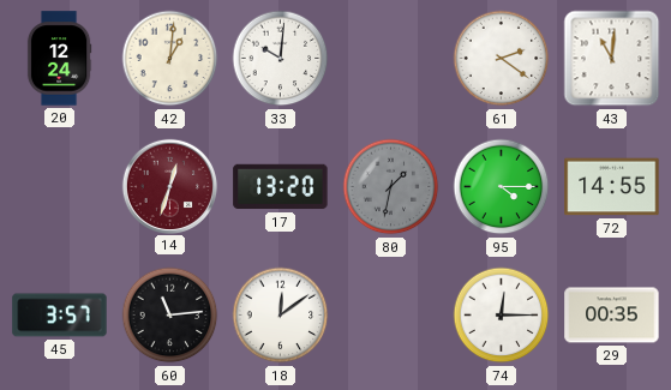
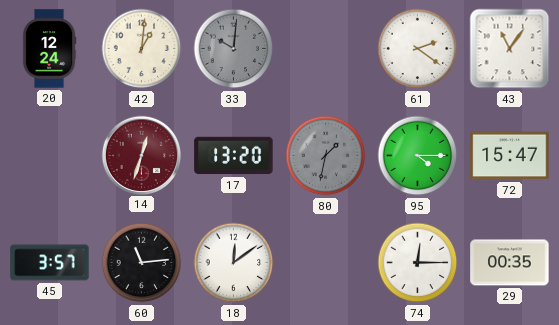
33 dial: white -> grey
43: 11:01 -> 11:06
72: 14:55 -> 15:47
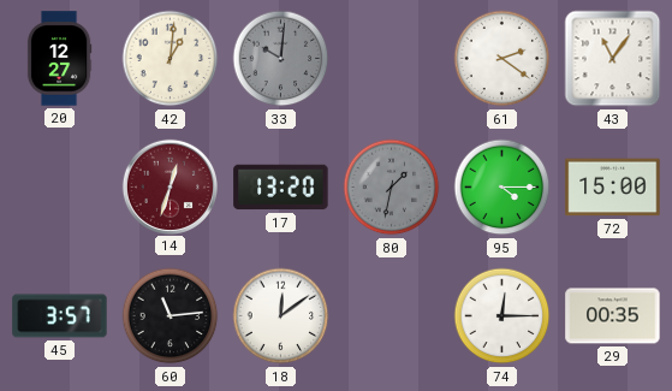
20: 12:24 -> 12:27
72: 15:47 -> 15:00
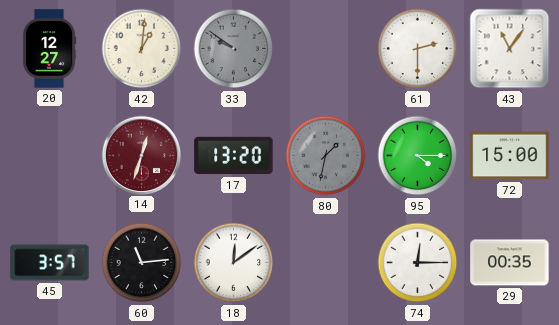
33: 10:01 -> 9:51
61: 2:21 -> 2:30
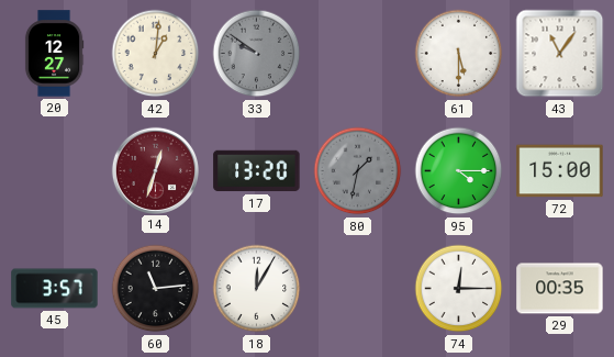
61: 2:30 -> 5:30
18: 12:09 -> 12:05
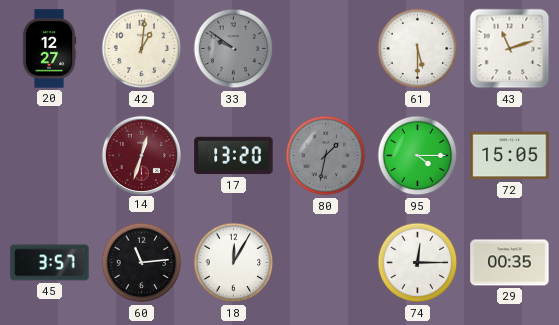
43: 11:06 -> 11:12
72: 15:00 -> 15:05
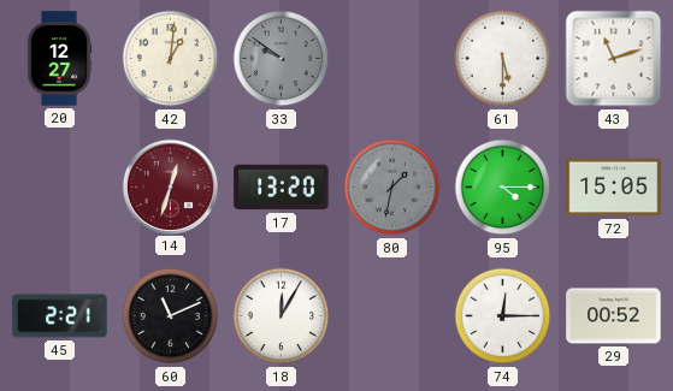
45: 3:57 -> 2:21
60: 11:14 -> 11:11
29: 00:35 -> 00:52
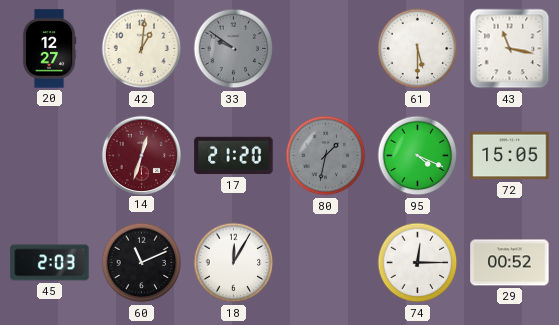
43: 11:12 -> 11:17
17: 13:20 -> 21:20
95: 4:15 -> 4:19
45: 2:21 -> 2:03
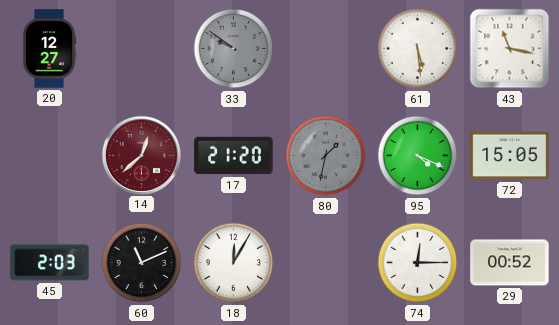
42: 1:01 -> none
61: 5:30 -> 5:29
14: 12:33 -> 12:38
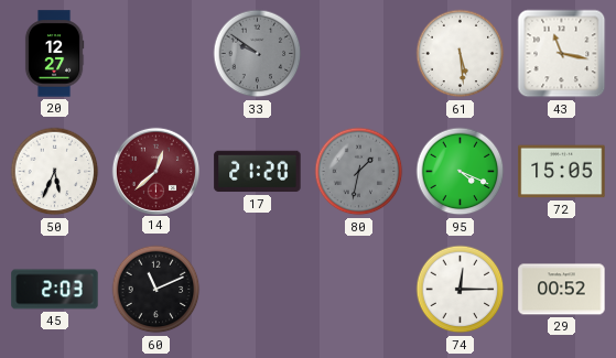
50: none -> 5:34
18: 12:05 -> none
